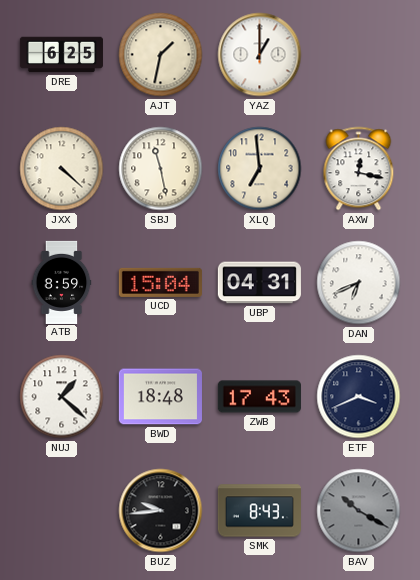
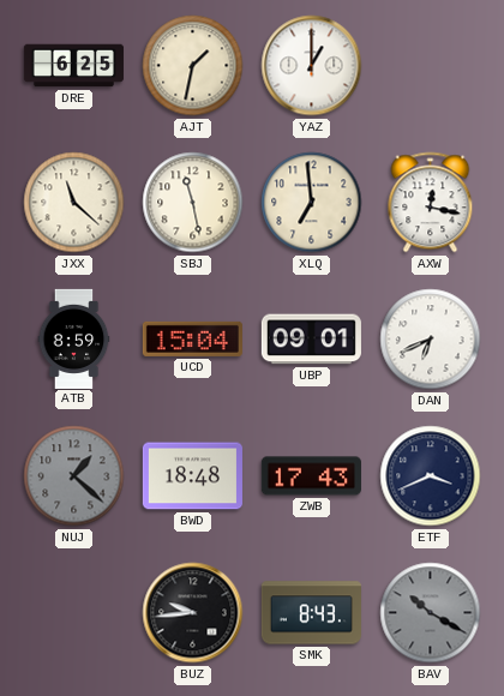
JXX: 4:22 -> 11:22
UBP: 04:31 -> 09:01
NUJ dial: white -> grey
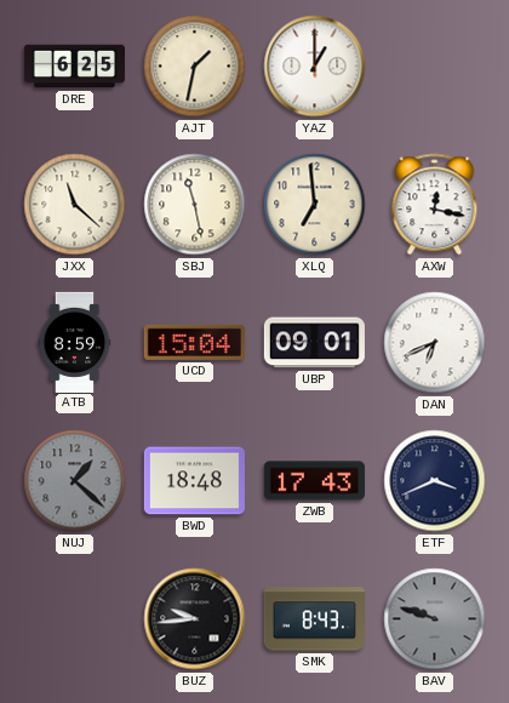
BAV: 10:20 -> 9:48
